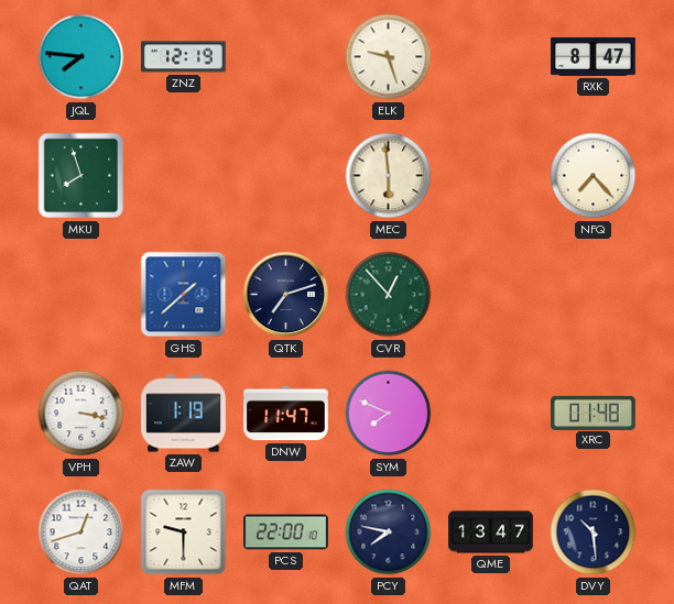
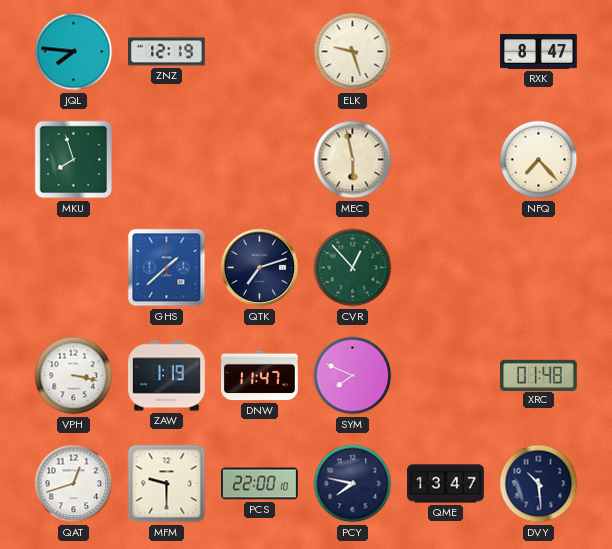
MEC: 5:59 -> 5:58
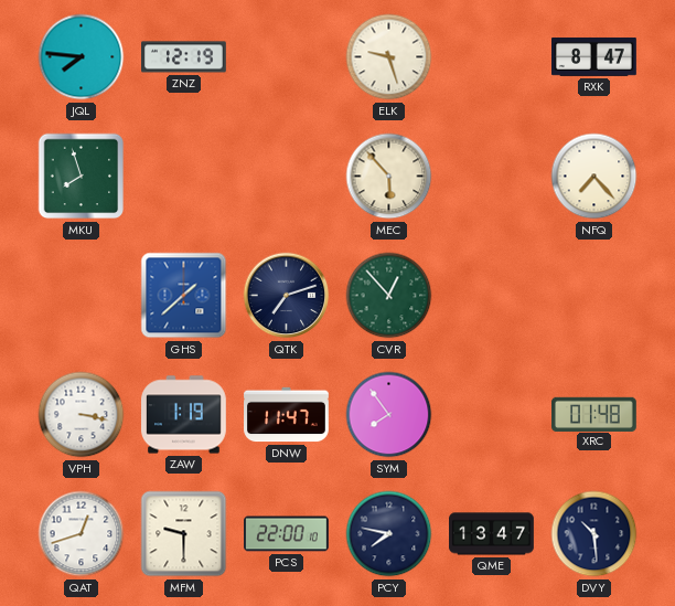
MEC: 5:58 -> 5:53
SYM: 7:49 -> 7:54
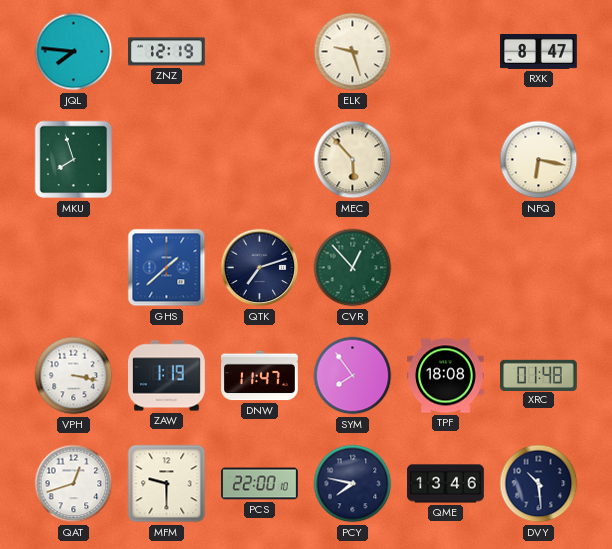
NFQ: 7:23 -> 6:17
TPF: none -> 18:08
QME: 13:47 -> 13:46
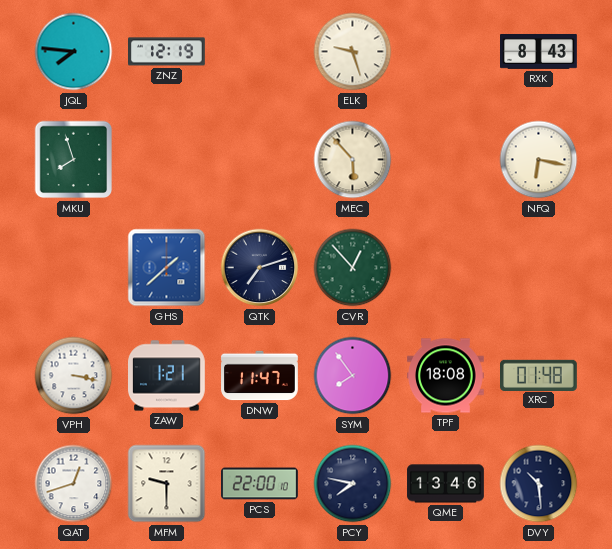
RXK: 8:47 -> 8:43
ZAW: 1:19 -> 1:21
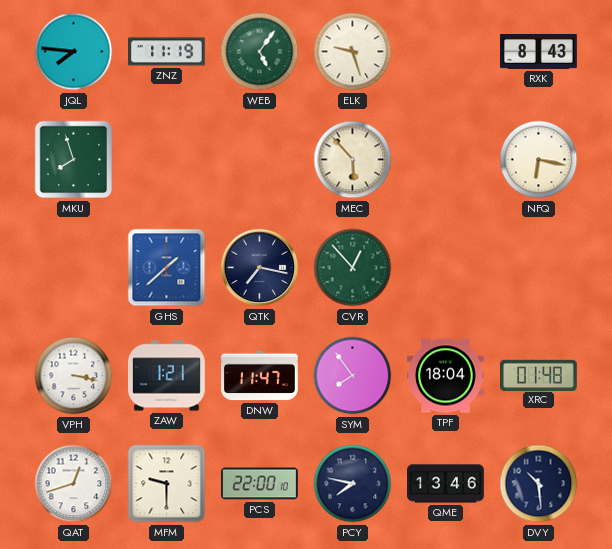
ZNZ: 12:19 -> 11:19
WEB: none -> 5:06
QTK: 7:12 -> 7:17
TPF: 18:08 -> 18:04
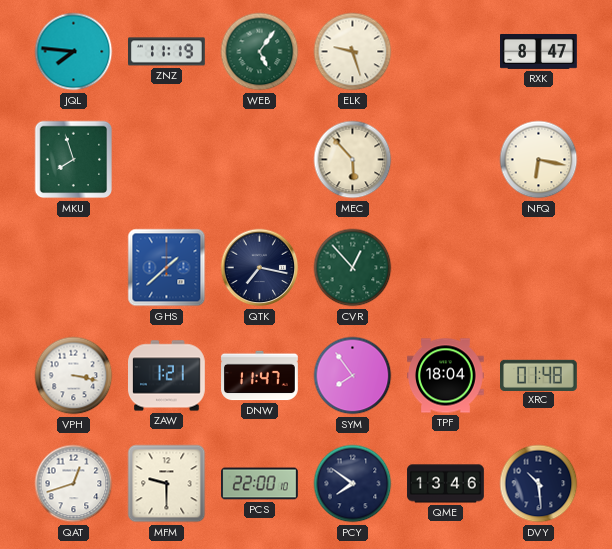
RXK: 8:43 -> 8:47
PCY: 7:47 -> 7:51
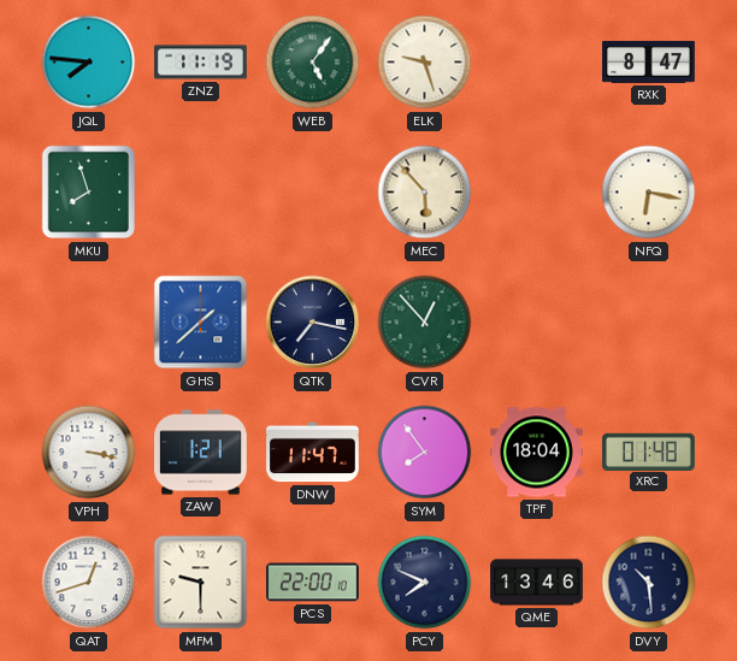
PCY: 7:51 -> 7:49
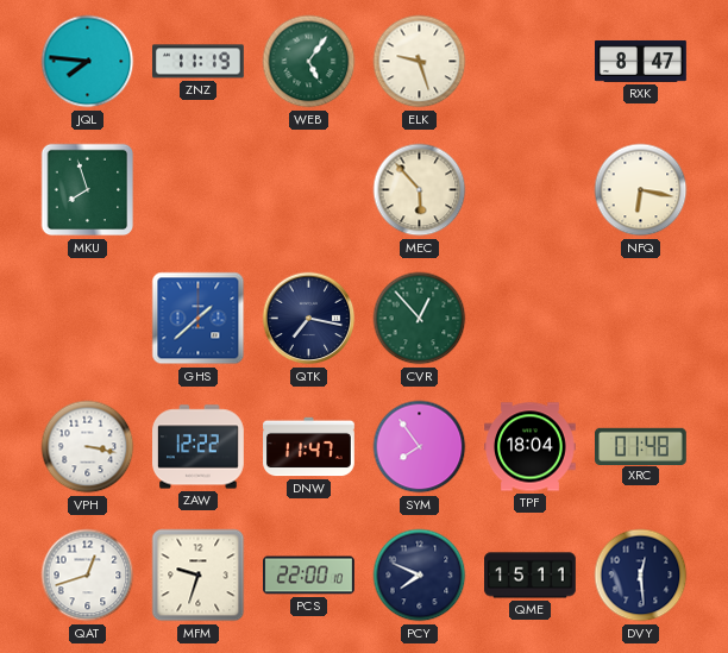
ZAW: 1:21 -> 12:22
MFM: 9:30 -> 9:33
QME: 13:46 -> 15:11
DVY: 10:29 -> 12:29
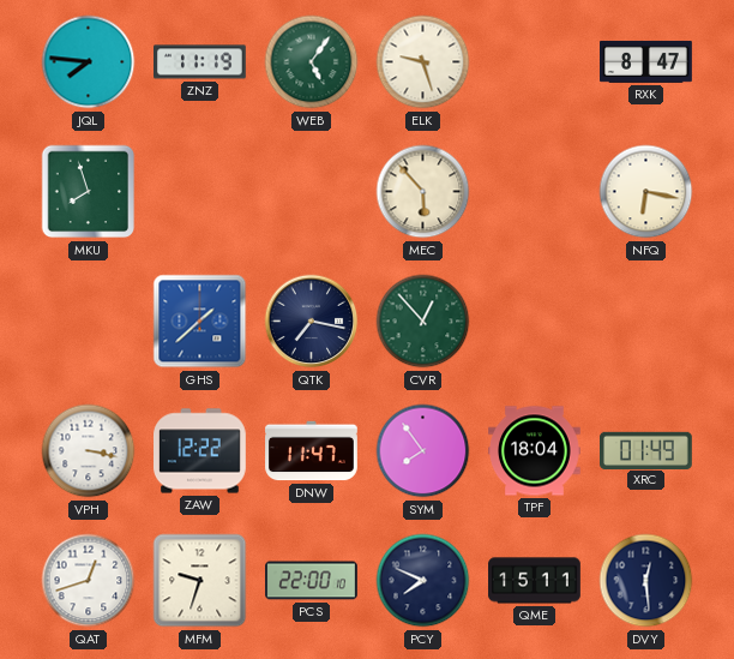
XRC: 01:48 -> 01:49
